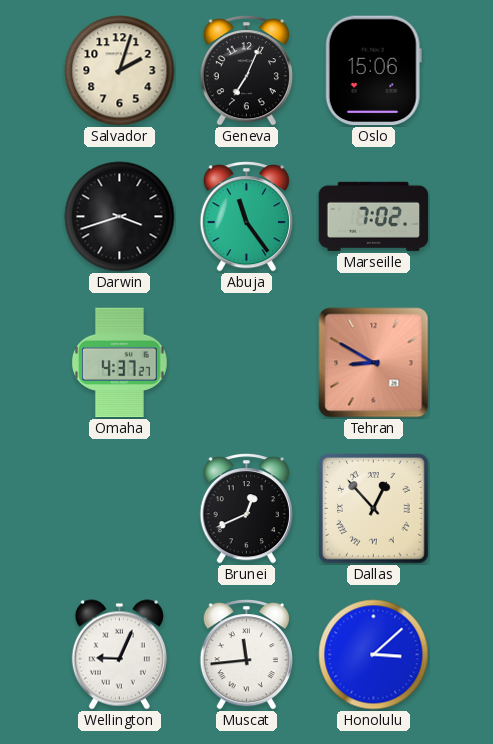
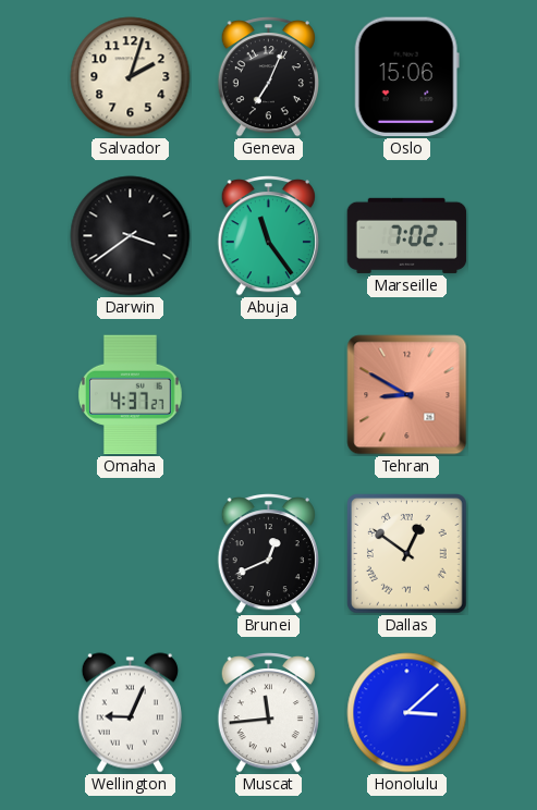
Darwin: 3:42 -> 3:39
Dallas: 12:53 -> 12:51
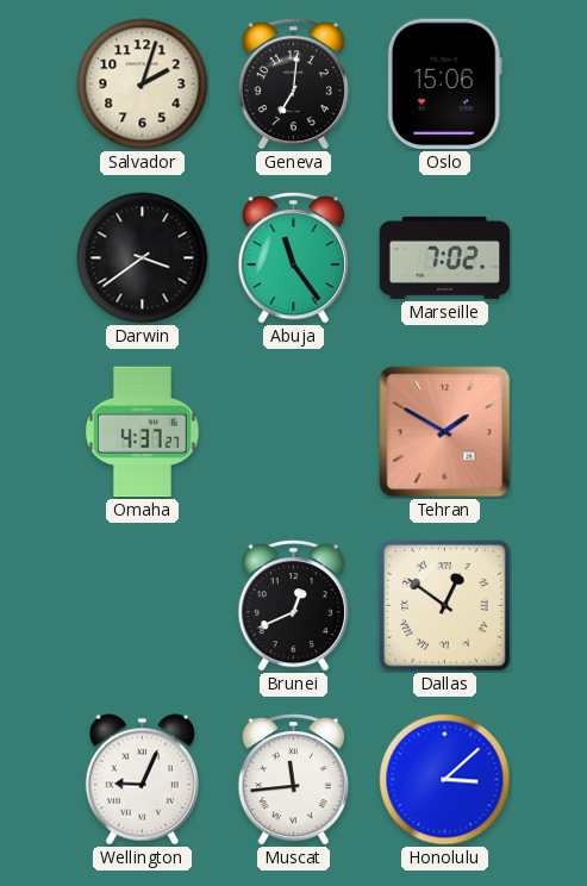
Geneva: 7:04 -> 7:01
Tehran: 8:50 -> 1:50
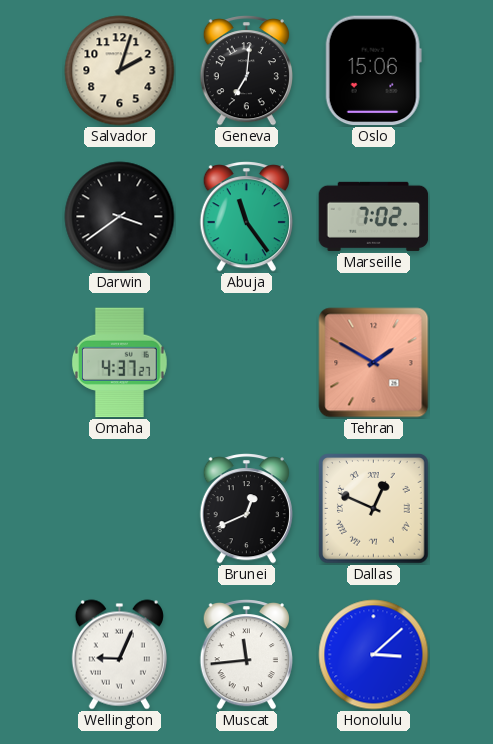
Dallas: 12:51 -> 12:49
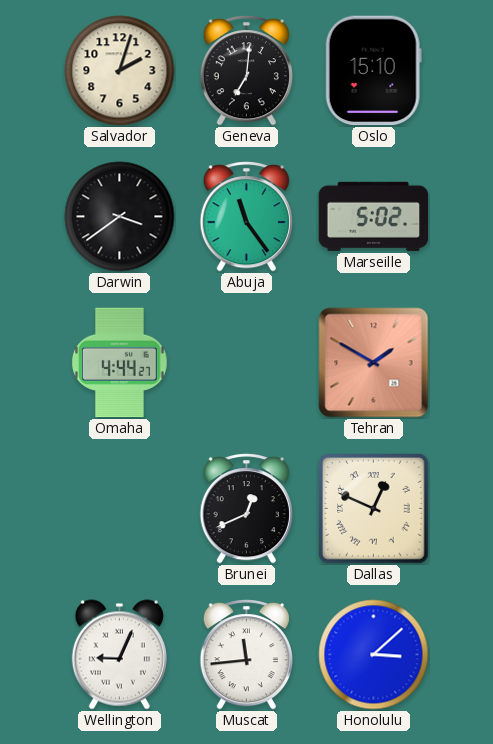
Oslo: 15:06 -> 15:10
Marseille: 7:02 -> 5:02
Omaha: 4:37 -> 4:44
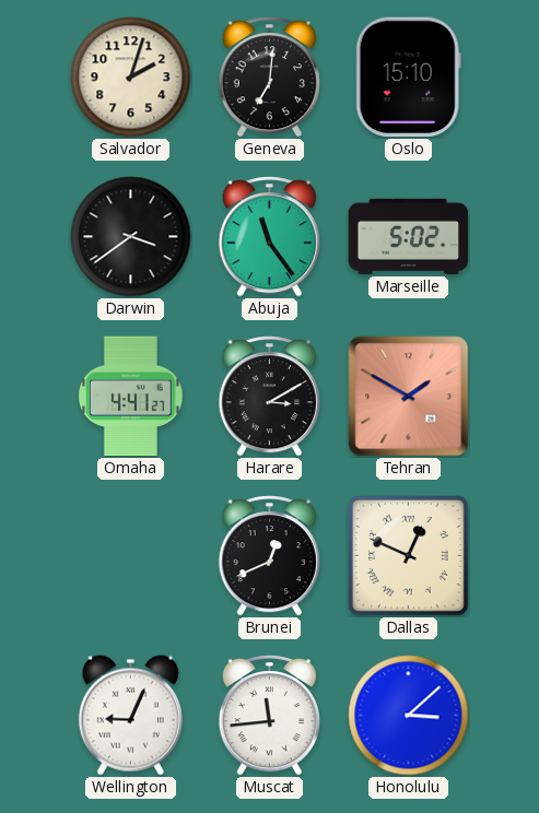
Omaha: 4:44 -> 4:41
Harare: none -> 3:10
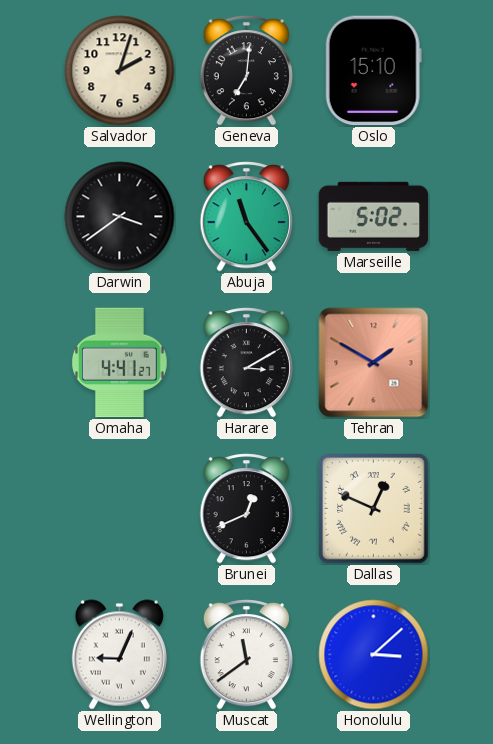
Muscat: 11:44 -> 11:39
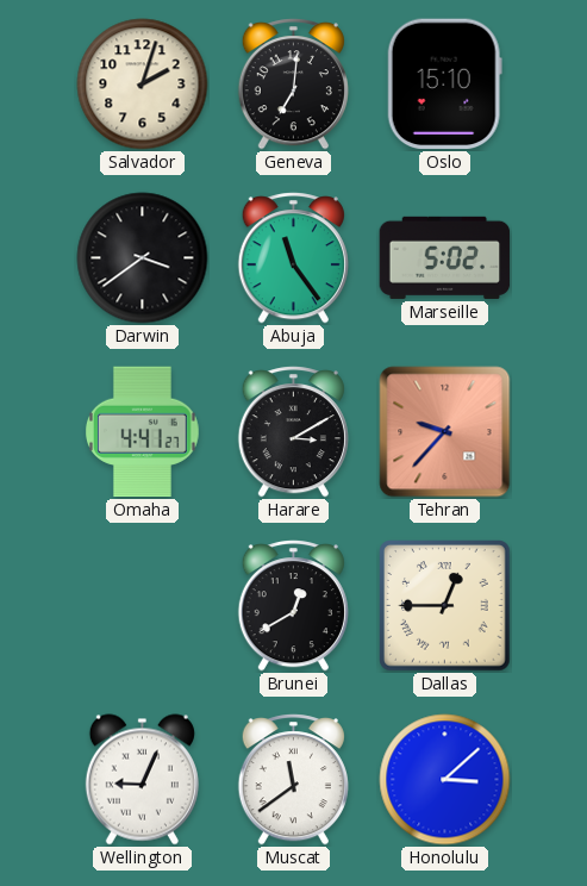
Tehran: 1:50 -> 9:37
Brunei: 12:41 -> 12:40
Dallas: 12:49 -> 12:45
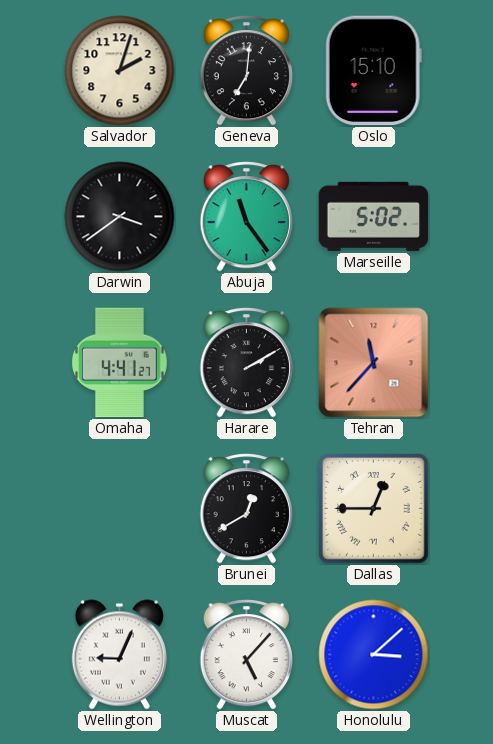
Harare: 3:10 -> 2:10
Tehran: 9:37 -> 11:37
Muscat: 11:39 -> 5:07
